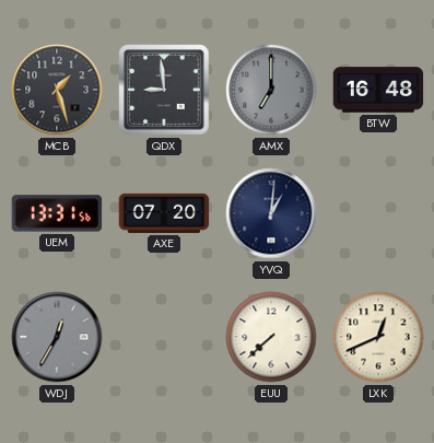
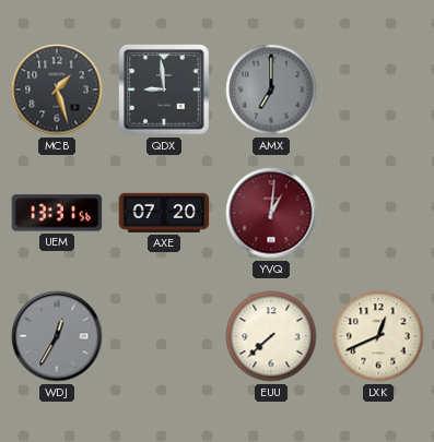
BTW: 16:48 -> none
YVQ dial: navy -> burgundy
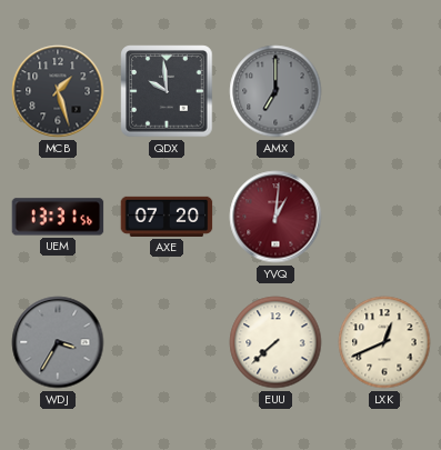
QDX: 8:59 -> 9:59
WDJ: 12:35 -> 3:35
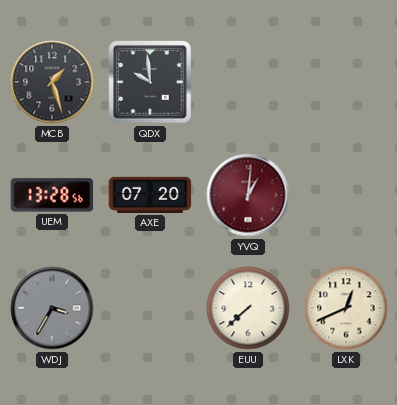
AMX: 7:00 -> none
UEM: 13:31 -> 13:28
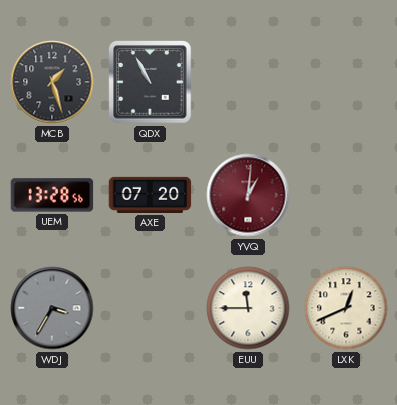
QDX: 9:59 -> 10:55
EUU: 7:38 -> 11:45
